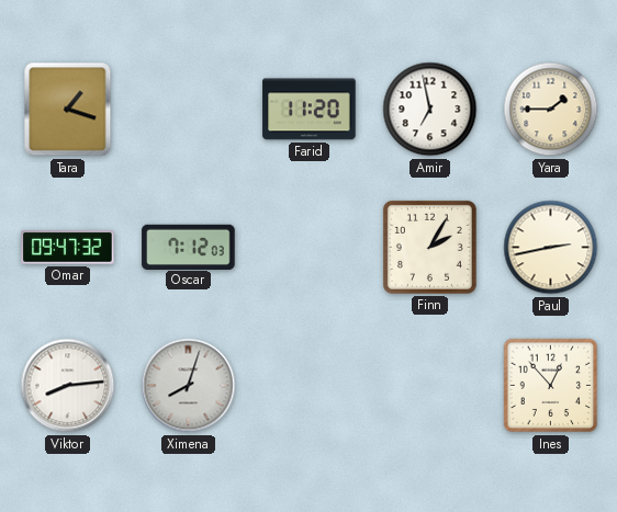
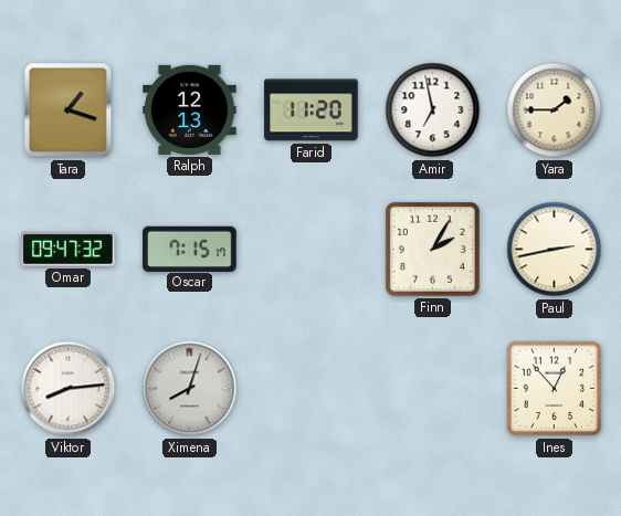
Ralph: none -> 12:13
Oscar: 7:12 -> 7:15
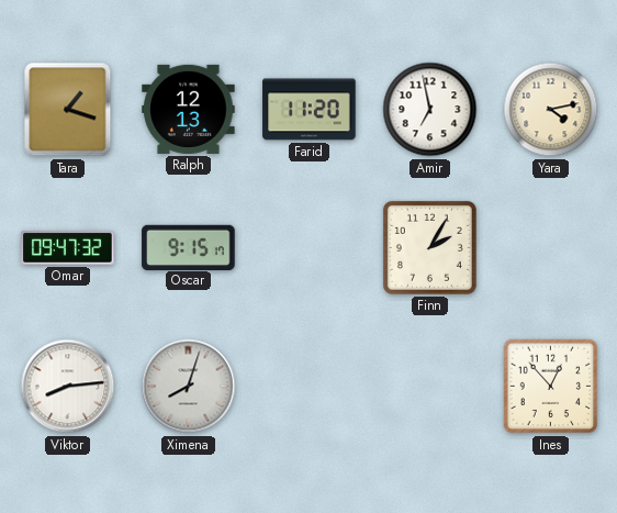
Yara: 1:45 -> 4:13
Oscar: 7:15 -> 9:15
Paul: 2:43 -> none
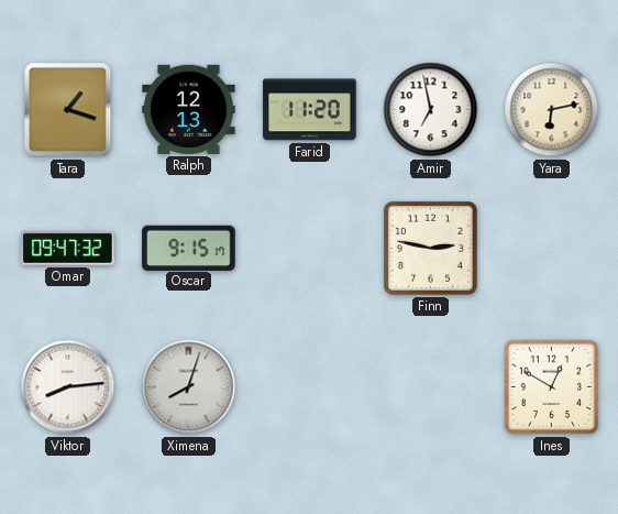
Yara: 4:13 -> 6:13
Finn: 2:05 -> 2:47
Ines: 12:53 -> 12:50
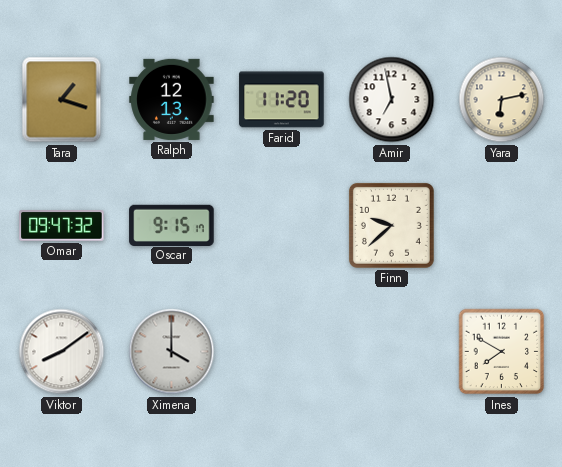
Finn: 2:47 -> 9:38
Viktor: 8:14 -> 8:09
Ximena: 8:03 -> 4:00
Ines: 12:50 -> 7:50
